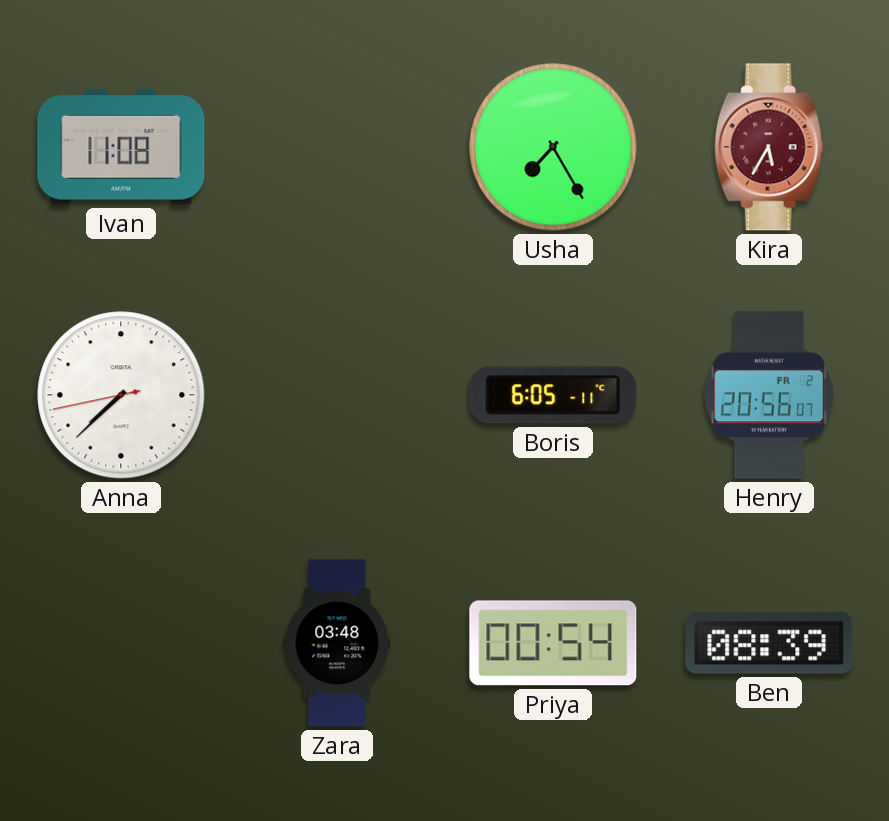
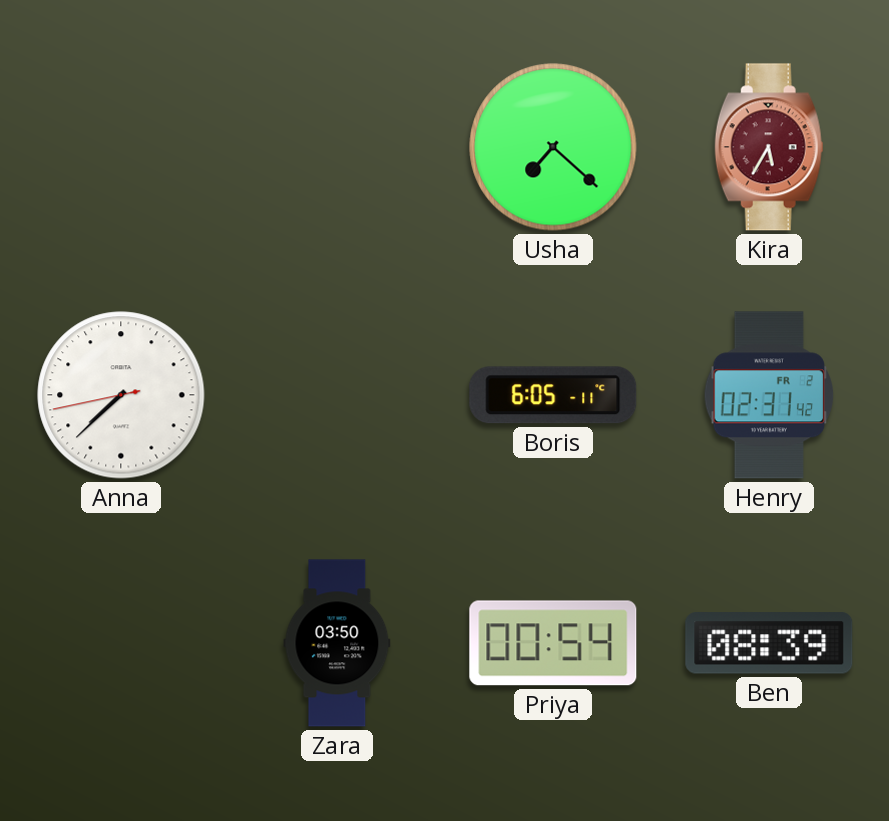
Ivan: 11:08 -> none
Usha: 7:25 -> 7:22
Henry: 20:56 -> 02:31
Zara: 03:48 -> 03:50
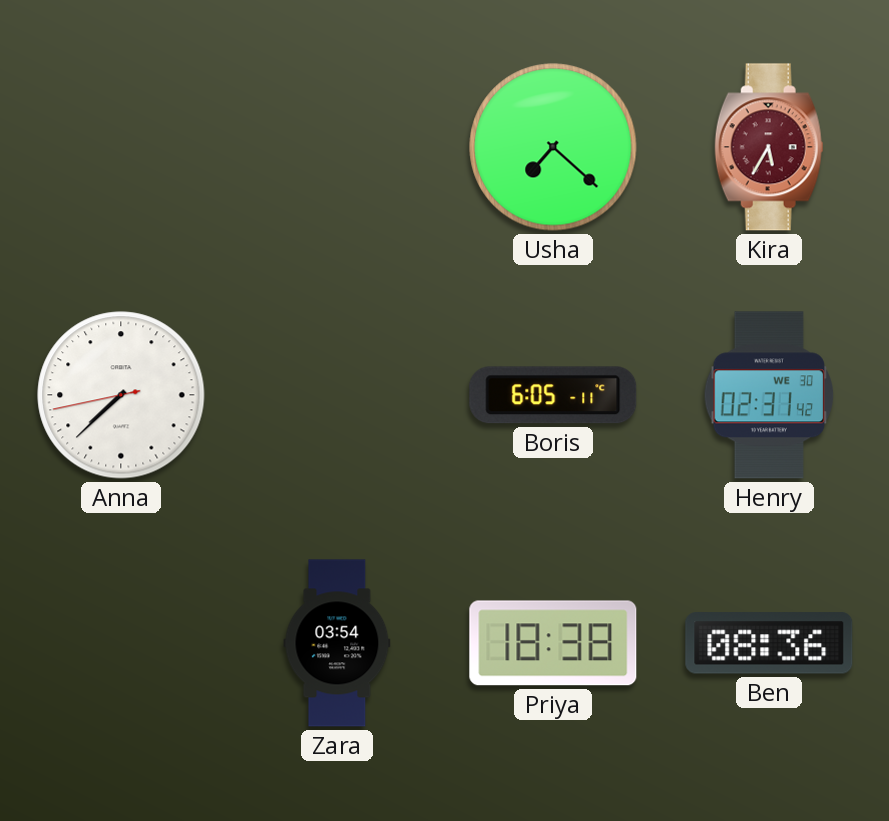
Henry date: FR 2 -> WE 30
Zara: 03:50 -> 03:54
Priya: 00:54 -> 18:38
Ben: 08:39 -> 08:36
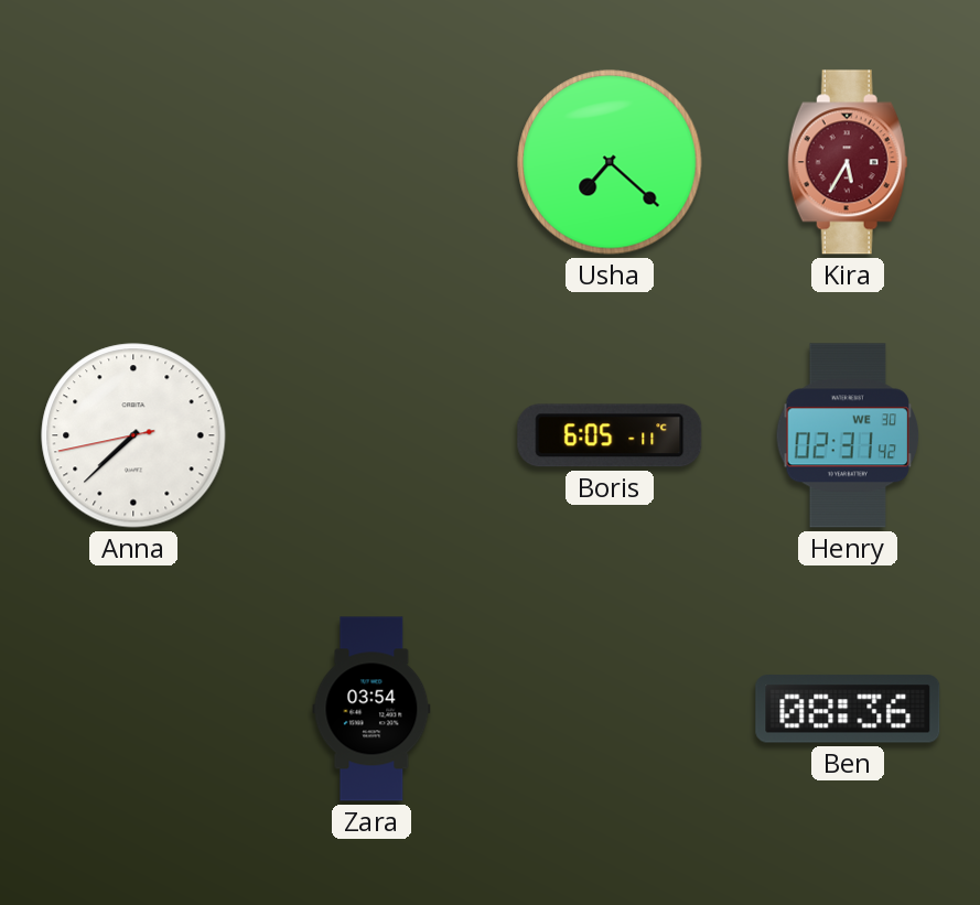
Priya: 18:38 -> none
